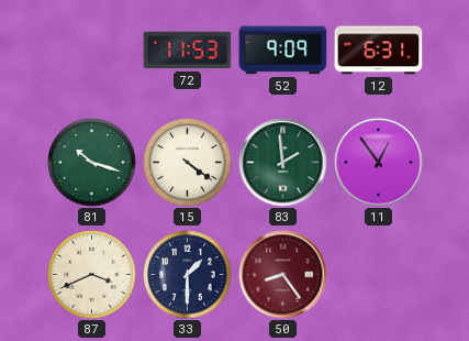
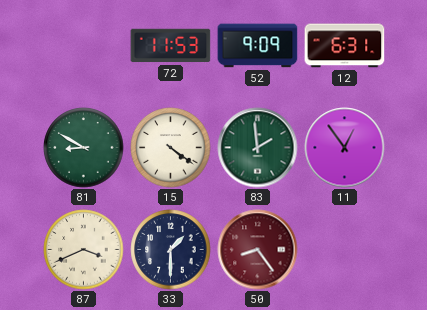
81: 10:18 -> 8:50
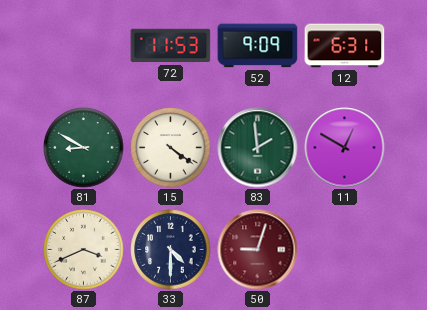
11: 12:54 -> 12:50
33: 1:30 -> 4:30
50: 8:24 -> 9:03
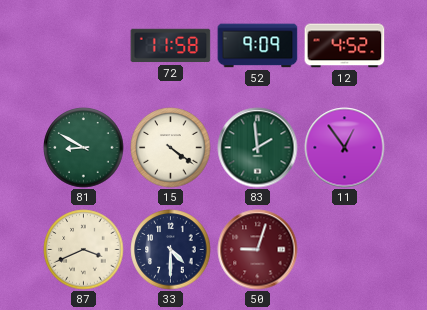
72: 11:53 -> 11:58
12: 6:31 -> 4:52
11: 12:50 -> 12:54
